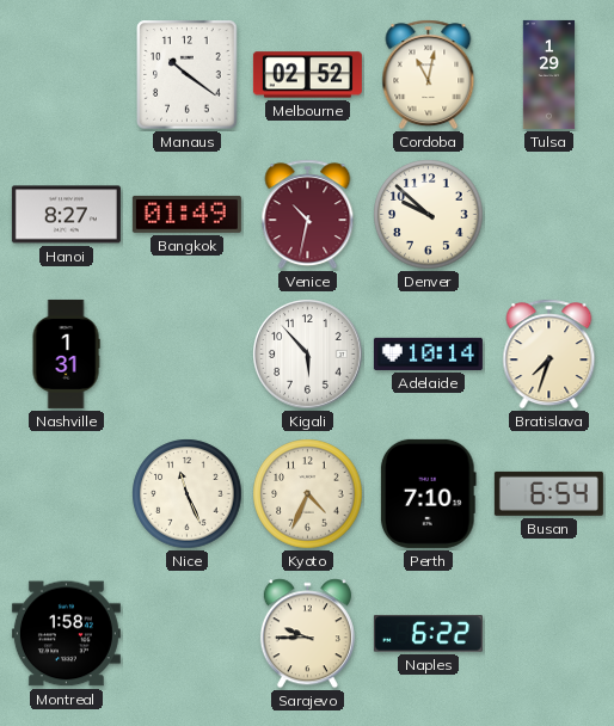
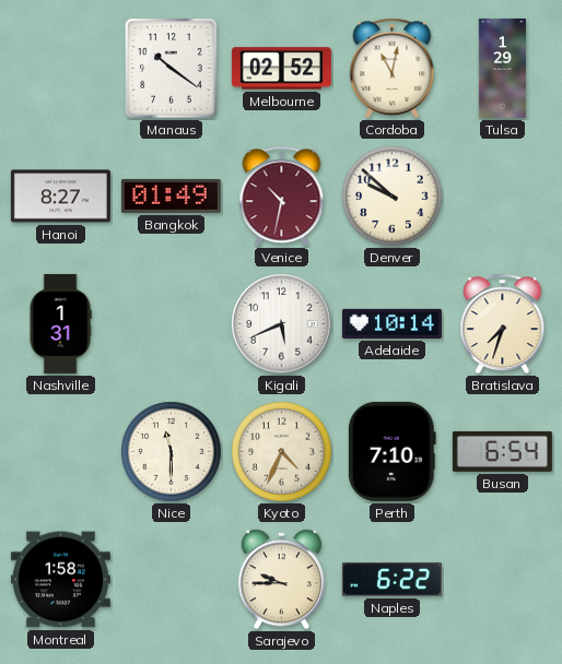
Kigali: 5:53 -> 5:41
Nice: 11:26 -> 11:30
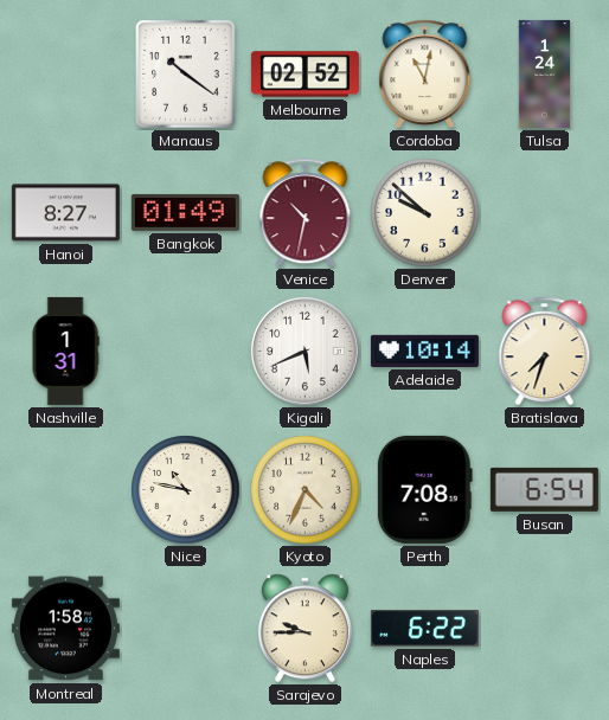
Tulsa: 1:29 -> 1:24
Nice: 11:30 -> 10:47
Perth: 7:10 -> 7:08
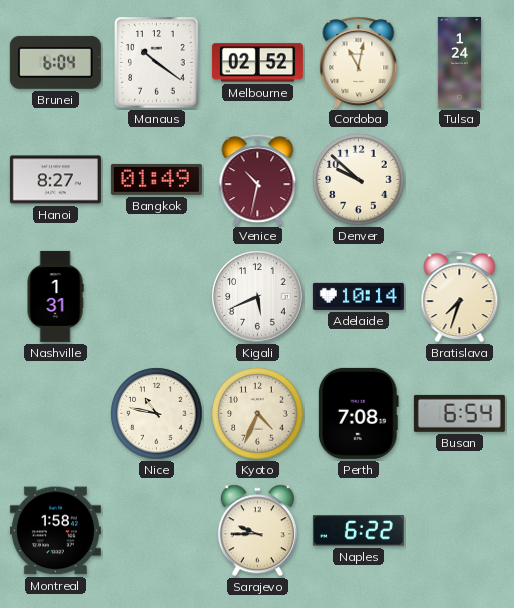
Brunei: none -> 6:04
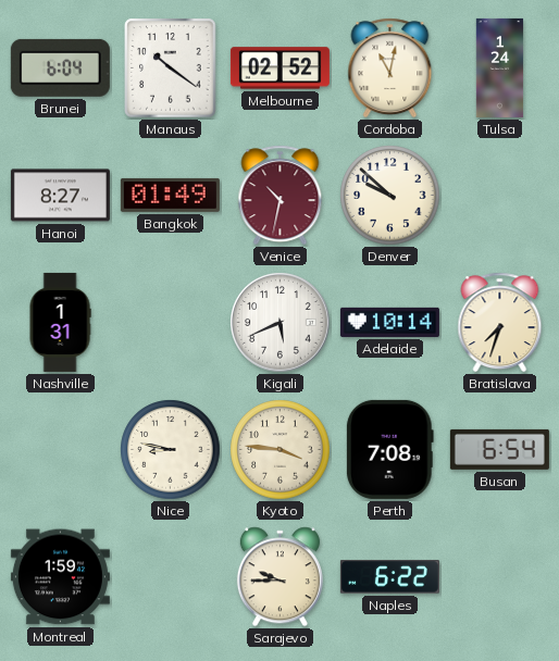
Nice: 10:47 -> 8:47
Kyoto: 4:34 -> 3:46
Montreal: 1:58 -> 1:59
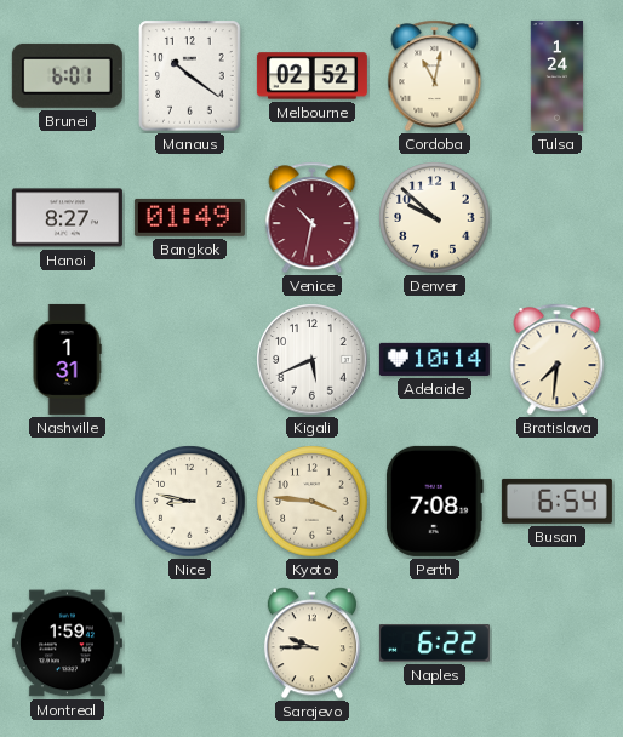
Brunei: 6:04 -> 6:01
Bratislava: 7:33 -> 7:31
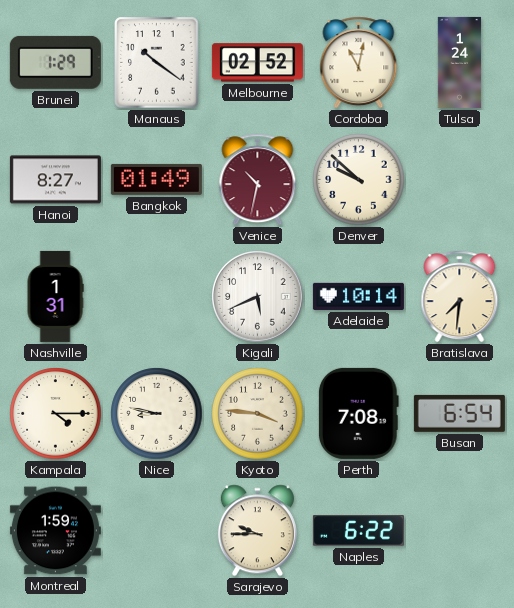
Brunei: 6:01 -> 1:29
Kampala: none -> 4:15
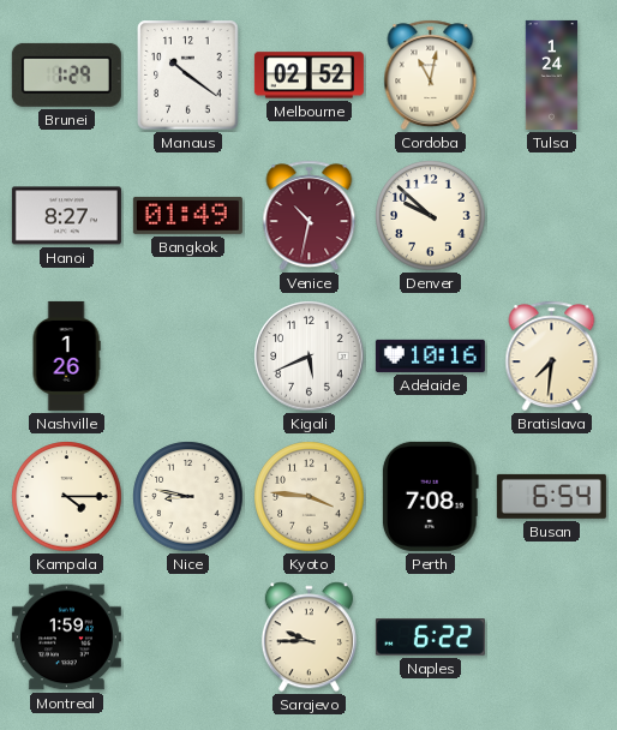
Nashville: 1:31 -> 1:26
Adelaide: 10:14 -> 10:16
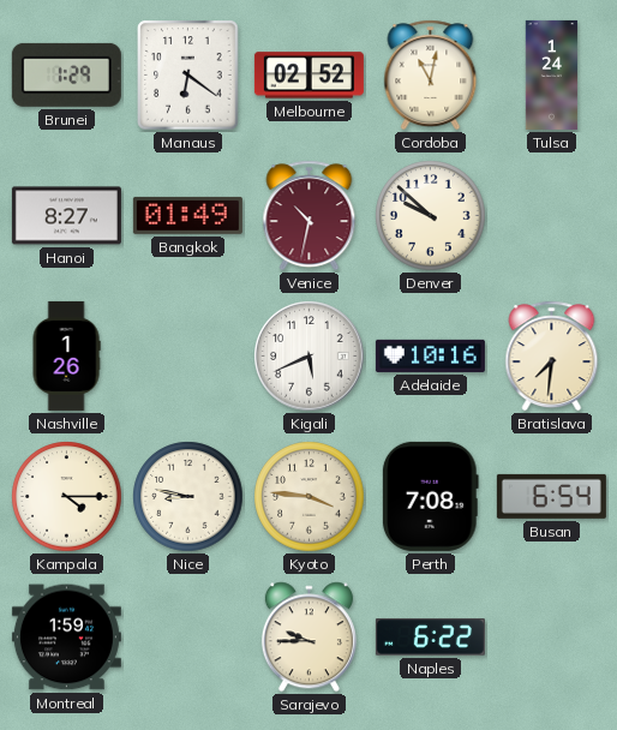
Manaus: 10:21 -> 6:21
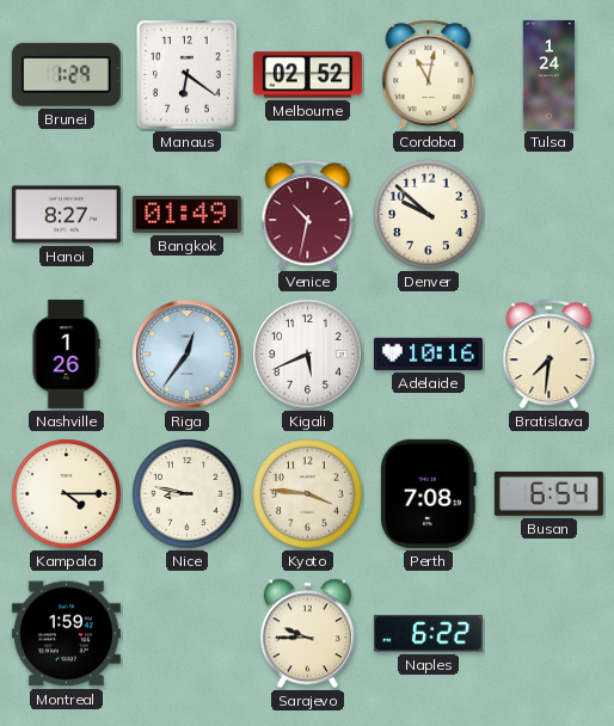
Riga: none -> 12:36
